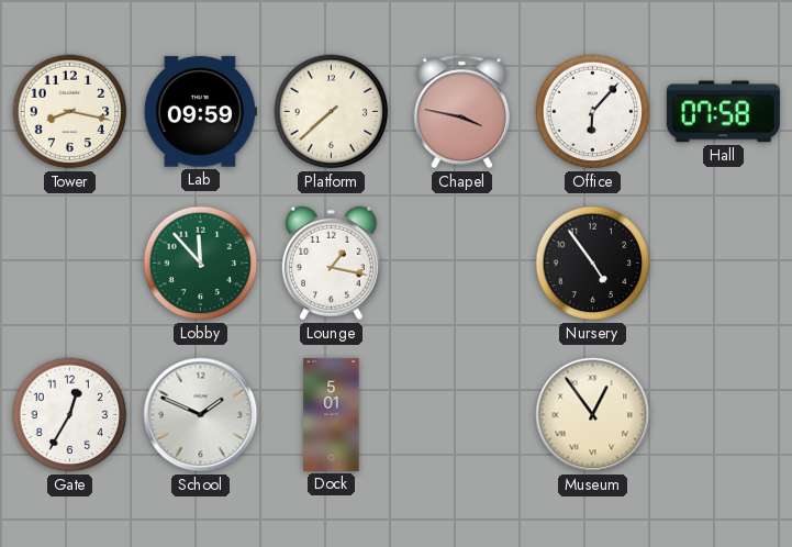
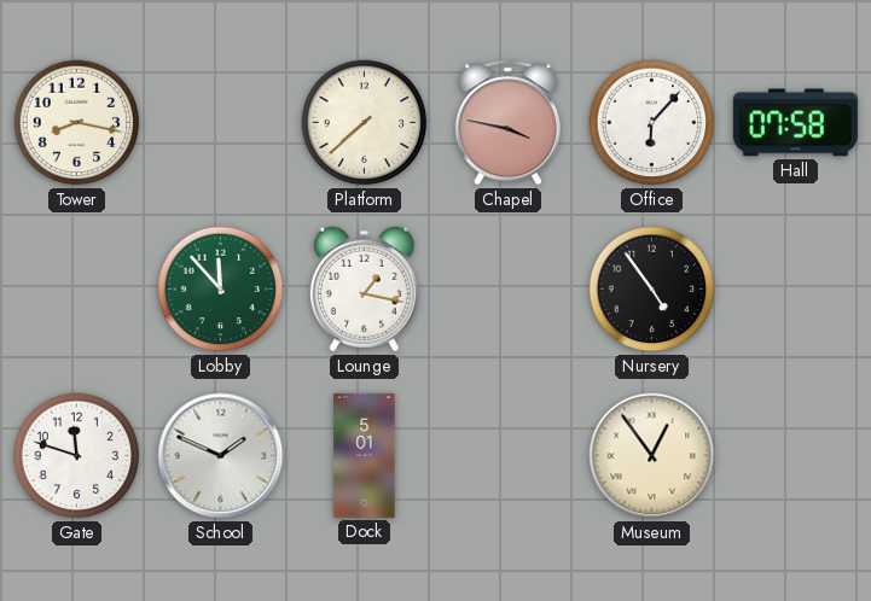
Lab: 09:59 -> none
Gate: 12:35 -> 11:48
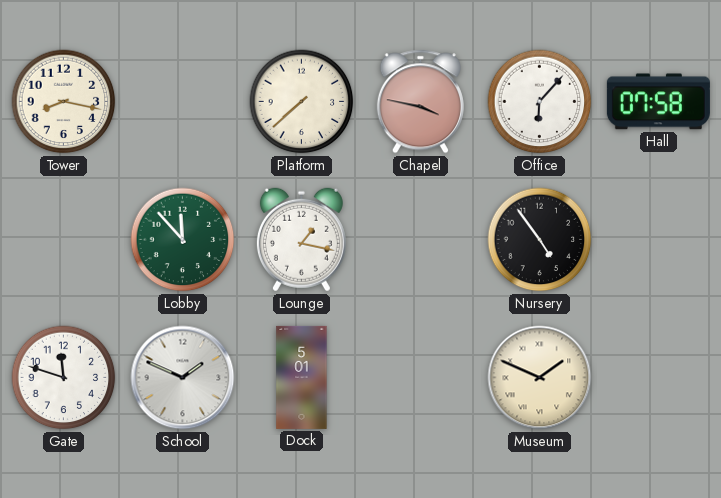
Museum: 12:54 -> 1:49
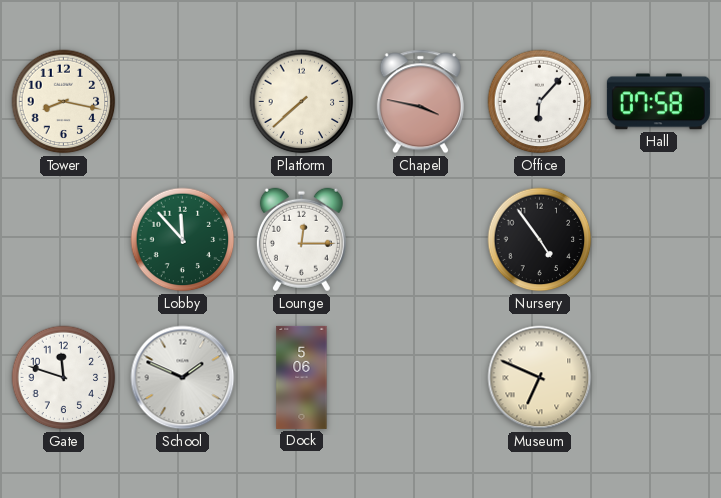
Lounge: 1:17 -> 12:15
Dock: 5:01 -> 5:06
Museum: 1:49 -> 6:49
